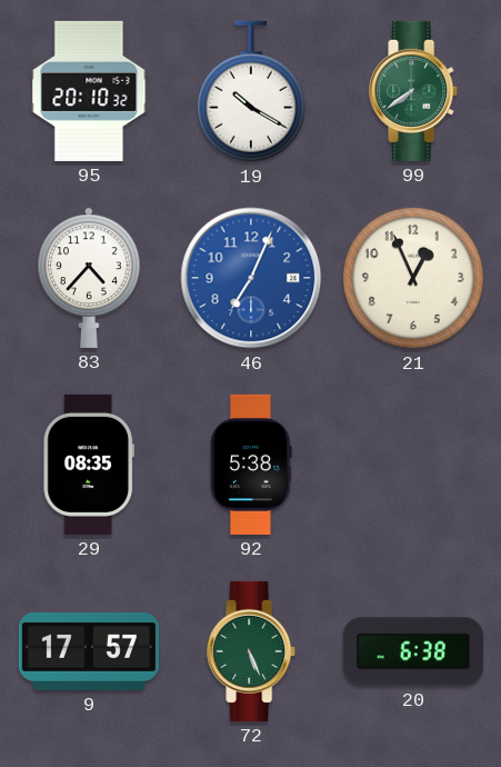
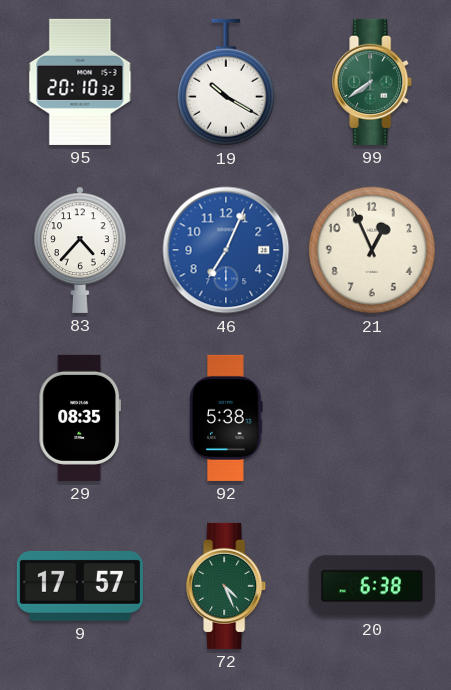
72: 5:26 -> 4:26
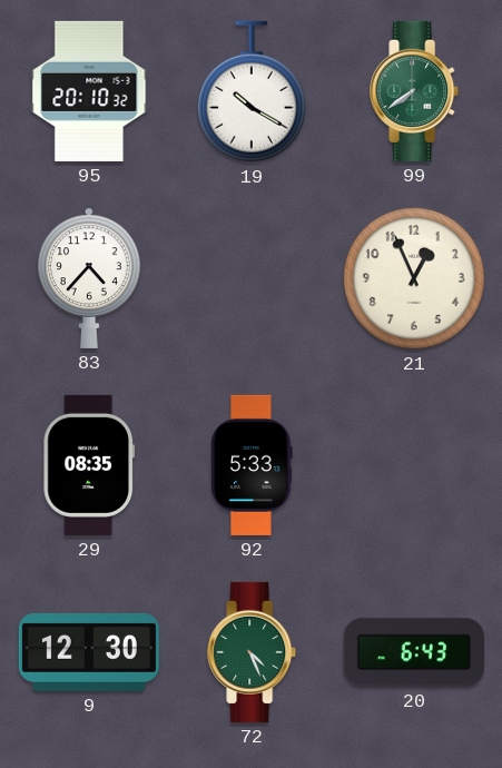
46: 7:04 -> none
92: 5:38 -> 5:33
9: 17:57 -> 12:30
20: 6:38 -> 6:43
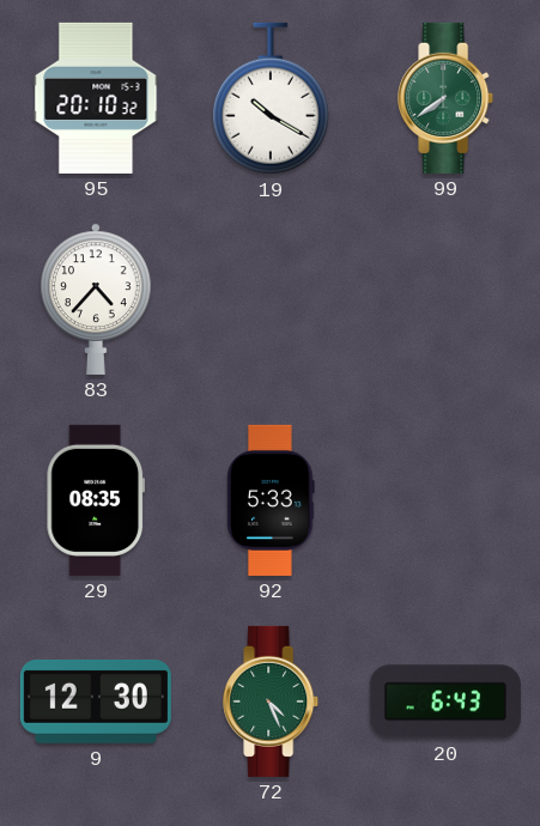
21: 12:56 -> none
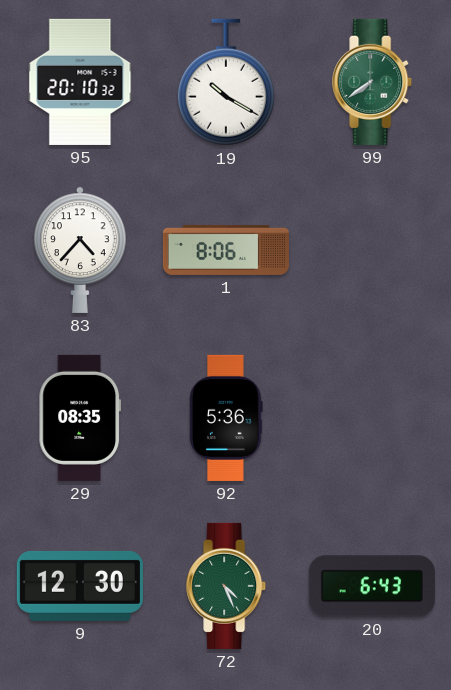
1: none -> 8:06
92: 5:33 -> 5:36
